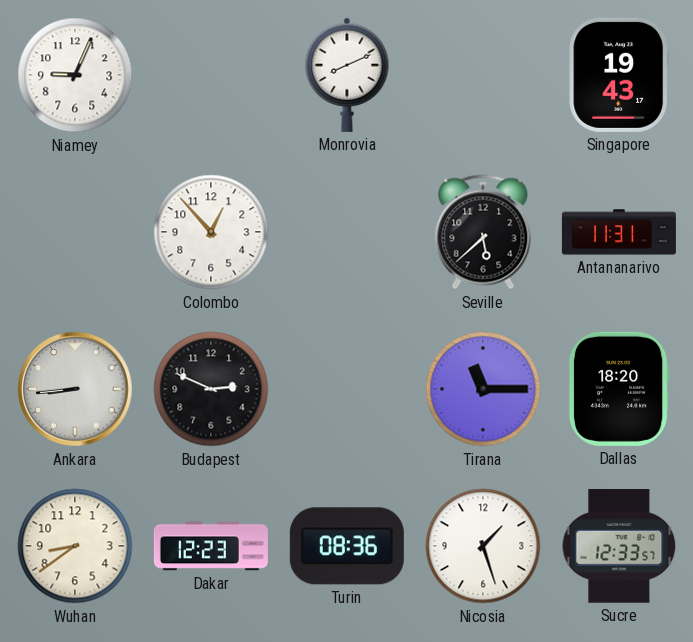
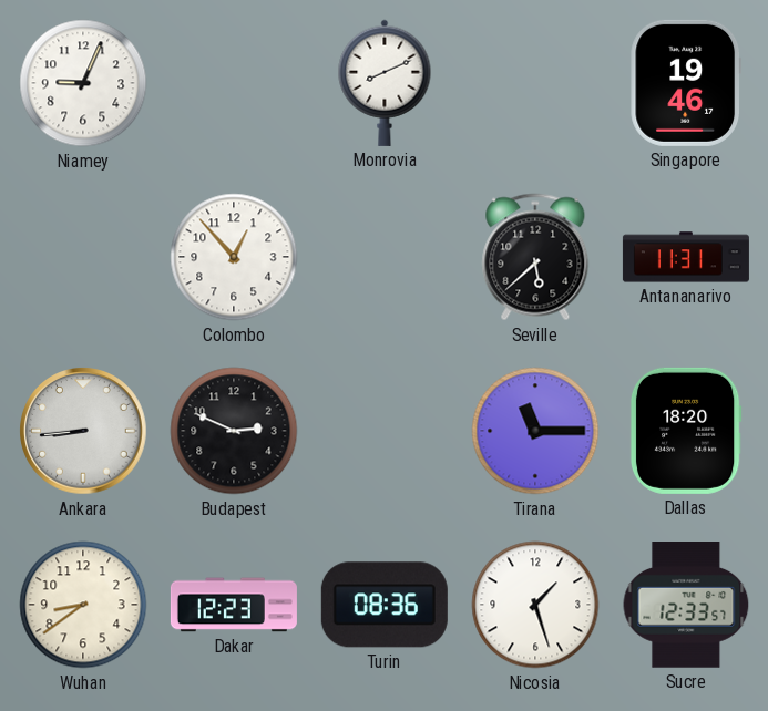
Singapore: 19:43 -> 19:46
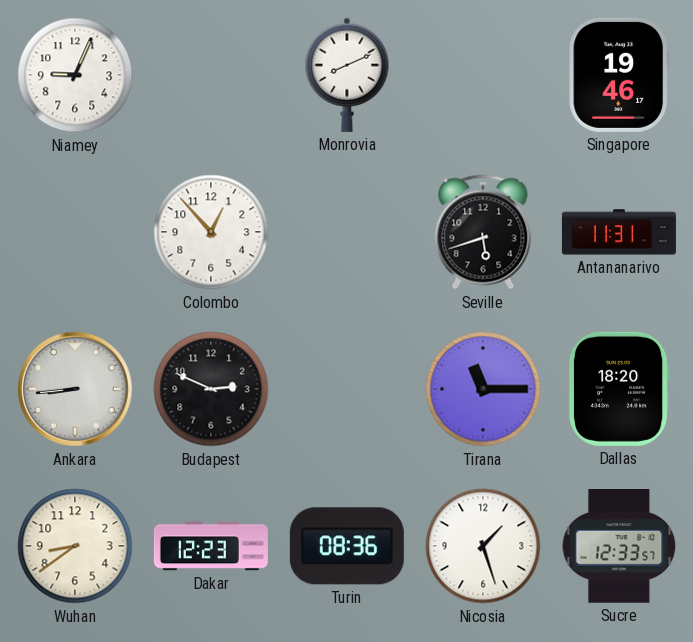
Seville: 5:38 -> 5:42
